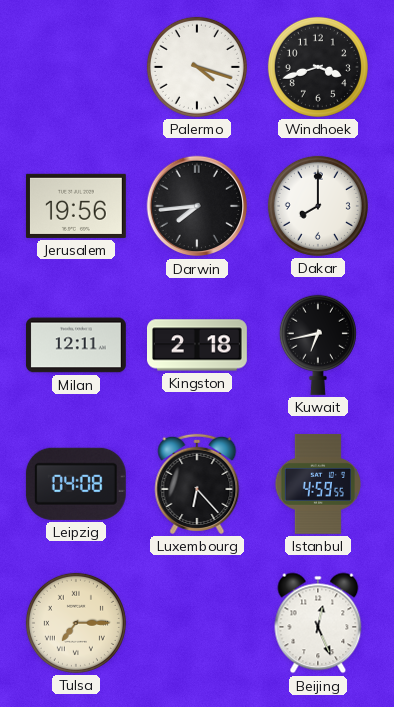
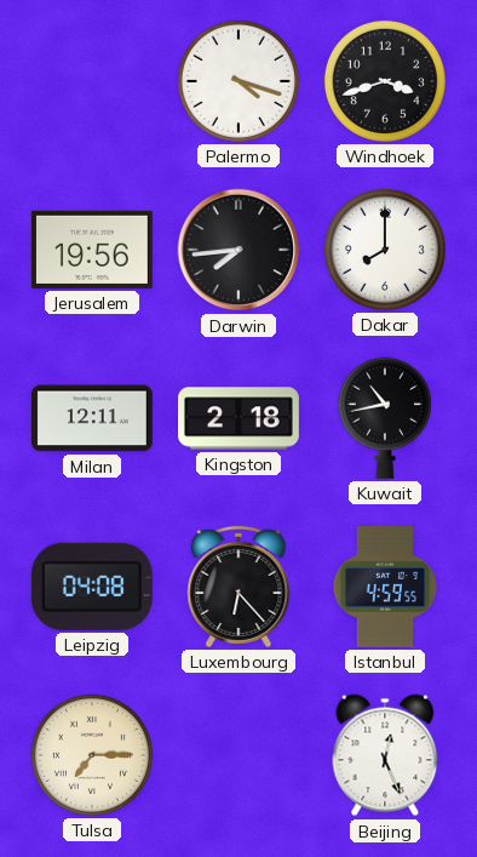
Kuwait: 6:43 -> 10:43
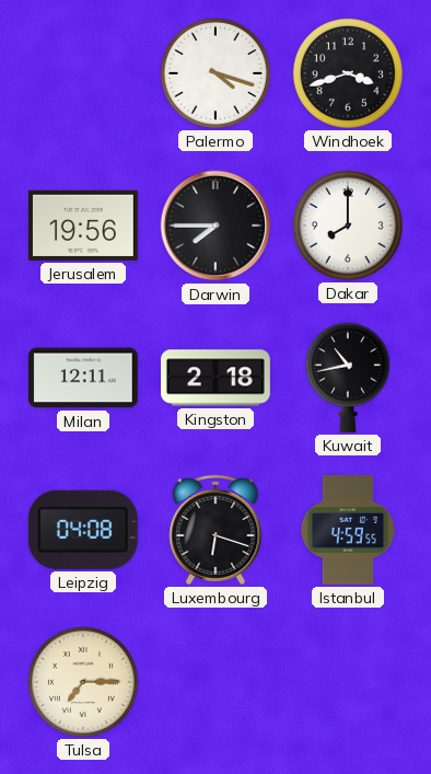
Darwin: 7:44 -> 7:45
Luxembourg: 6:23 -> 6:18
Beijing: 12:26 -> none
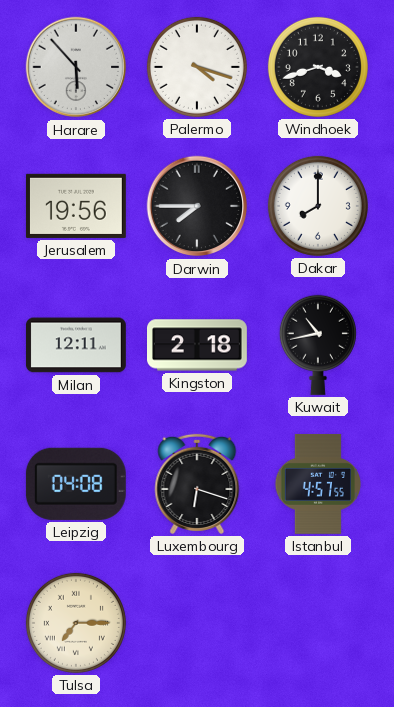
Harare: none -> 5:53
Istanbul: 4:59 -> 4:57
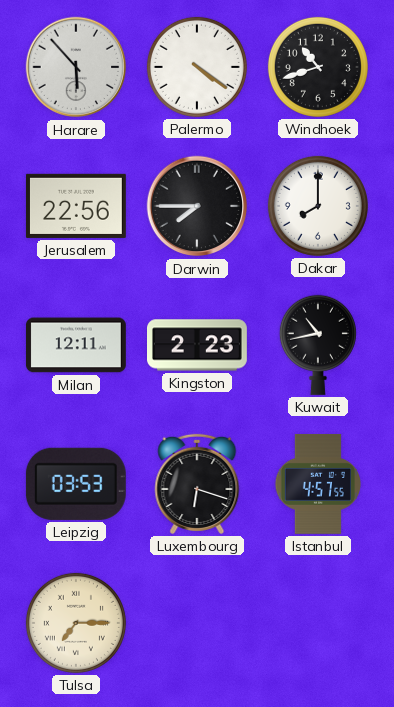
Palermo: 4:18 -> 4:21
Windhoek: 3:42 -> 10:42
Jerusalem: 19:56 -> 22:56
Kingston: 2:18 -> 2:23
Leipzig: 04:08 -> 03:53
